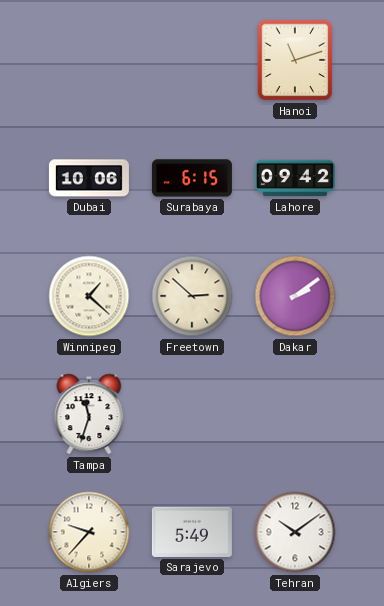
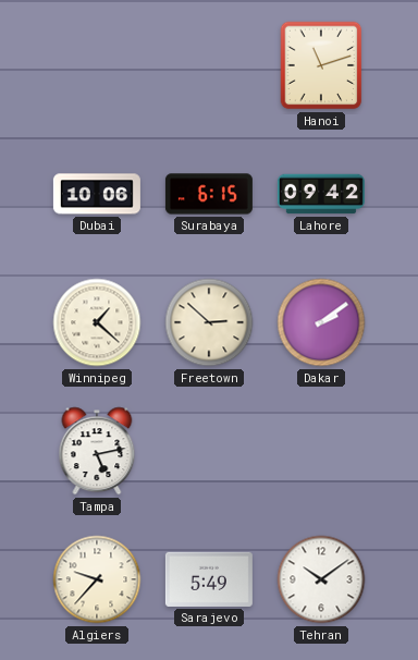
Tampa: 11:33 -> 5:13
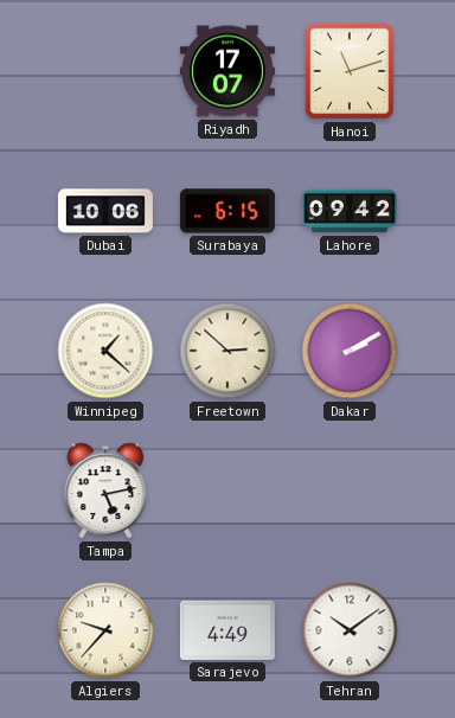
Riyadh: none -> 17:07
Dakar: 2:09 -> 2:10
Sarajevo: 5:49 -> 4:49
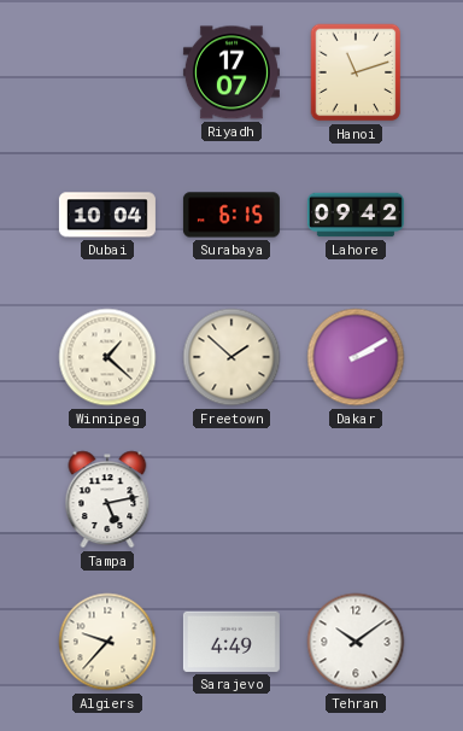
Dubai: 10:06 -> 10:04
Freetown: 2:52 -> 1:52
